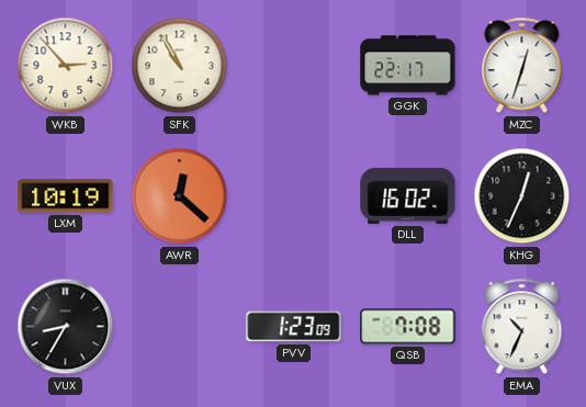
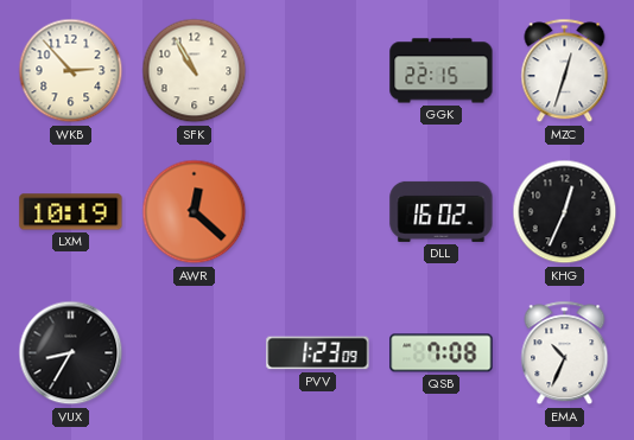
GGK: 22:17 -> 22:15
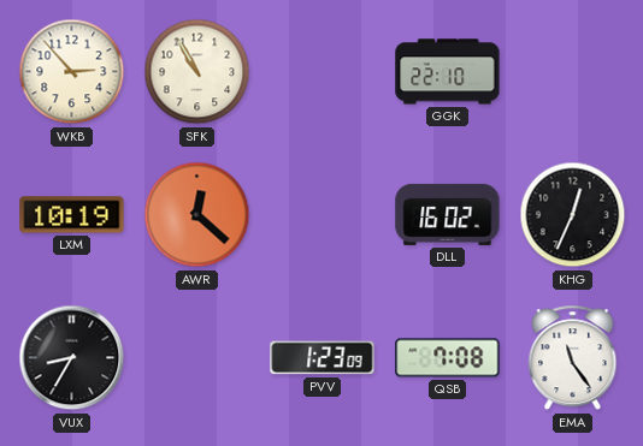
GGK: 22:15 -> 22:10
MZC: 12:33 -> none
EMA: 10:34 -> 11:24
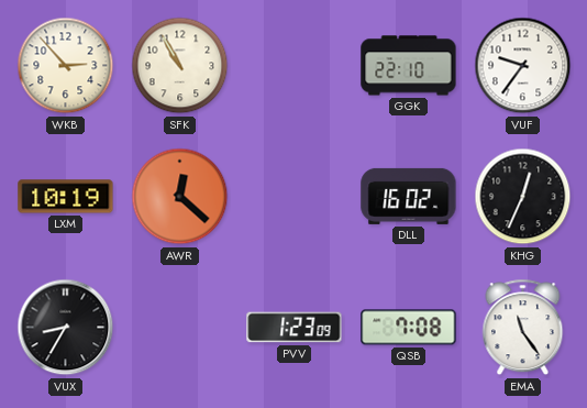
VUF: none -> 9:36
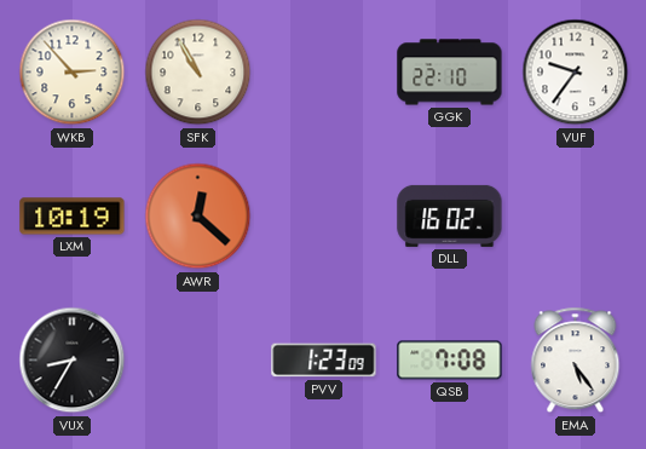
KHG: 12:34 -> none
EMA: 11:24 -> 5:24
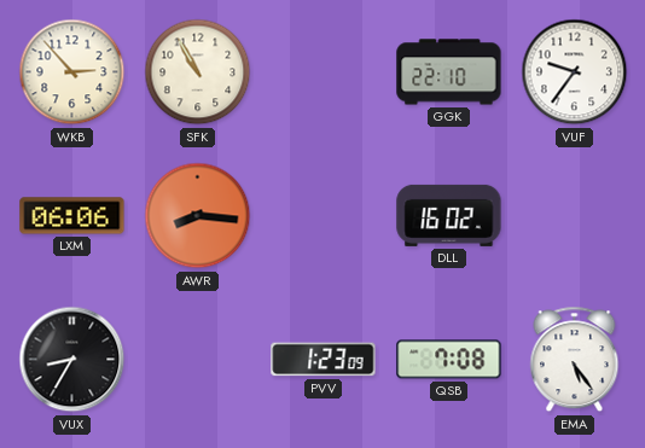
LXM: 10:19 -> 06:06
AWR: 12:22 -> 8:16
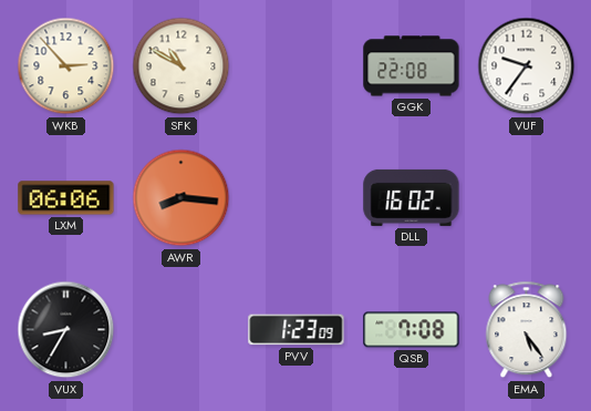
SFK: 10:55 -> 10:50
GGK: 22:10 -> 22:08
